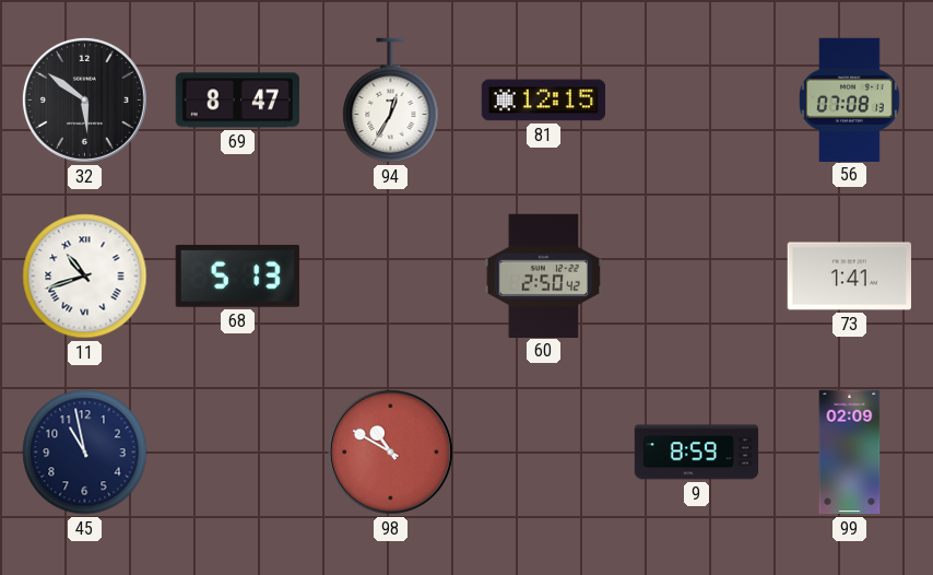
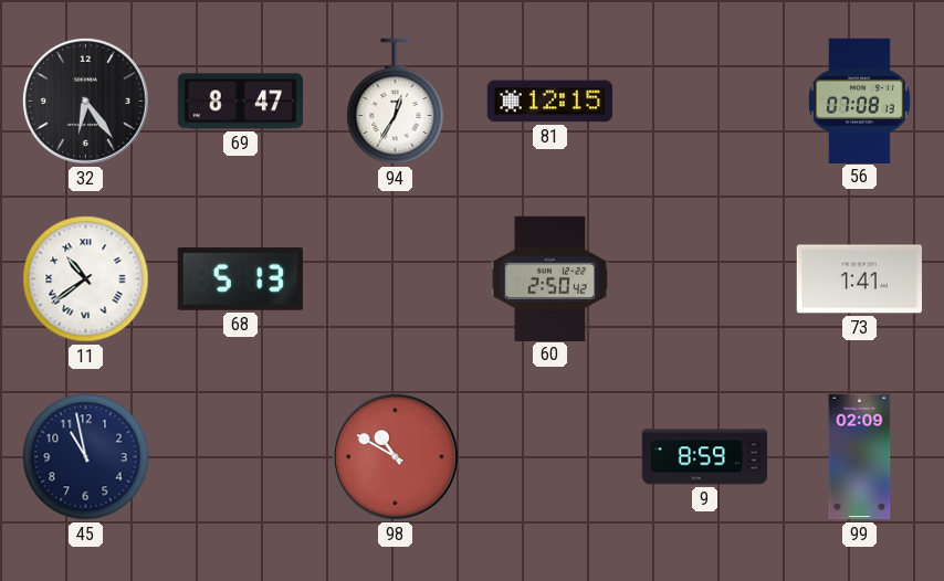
32: 5:51 -> 6:24
11: 10:42 -> 10:39
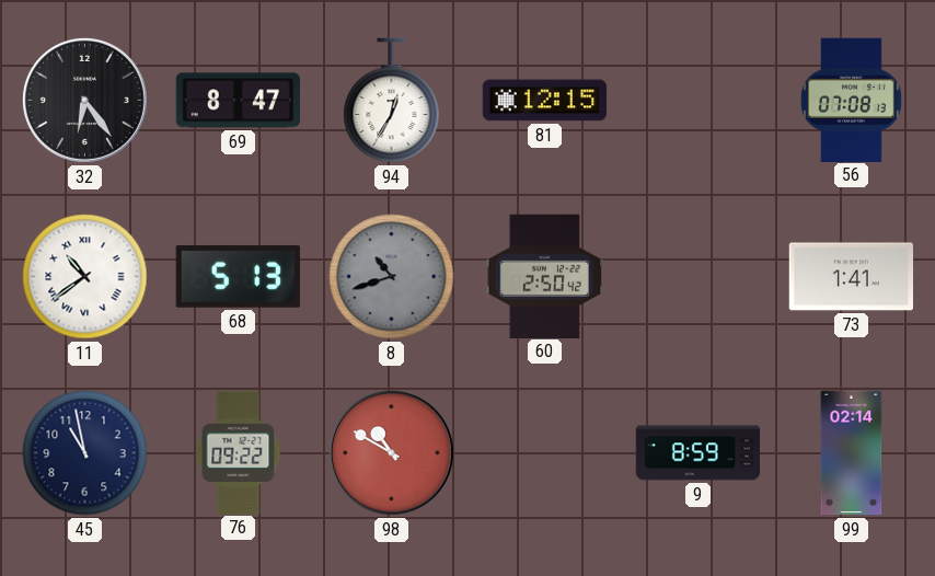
8: none -> 10:42
76: none -> 09:22
99: 02:09 -> 02:14
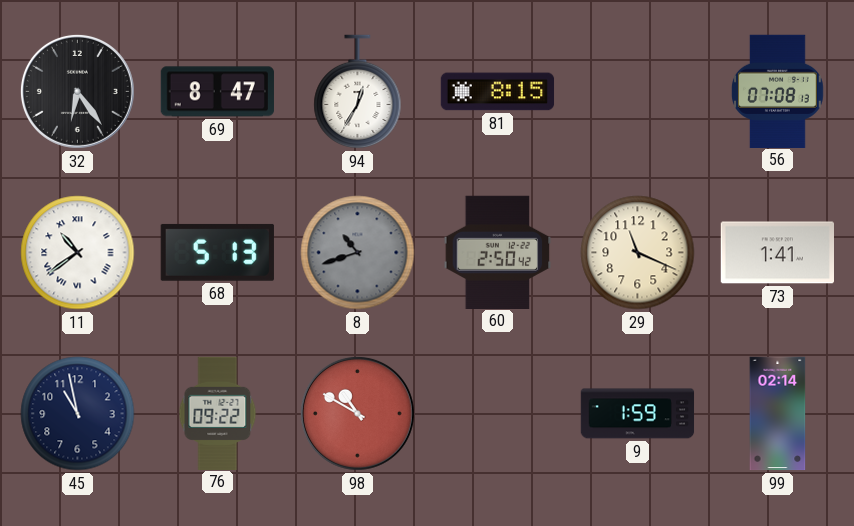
81: 12:15 -> 8:15
29: none -> 11:19
9: 8:59 -> 1:59
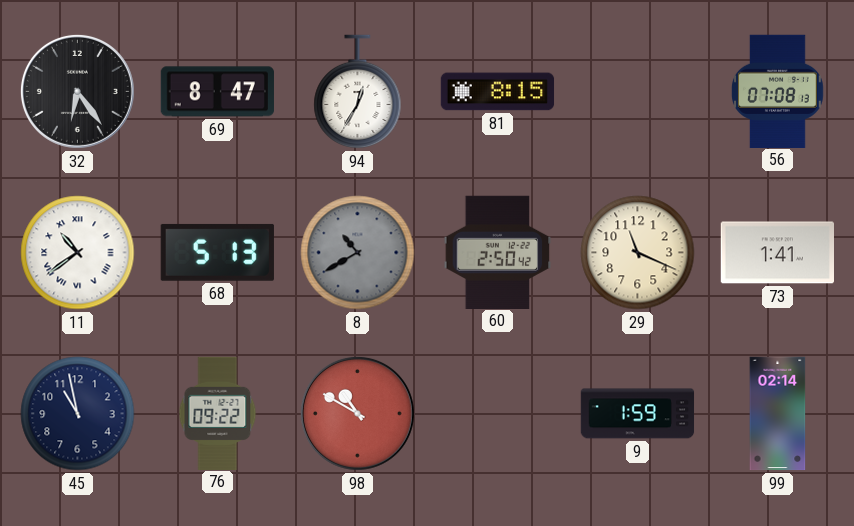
8: 10:42 -> 10:40
